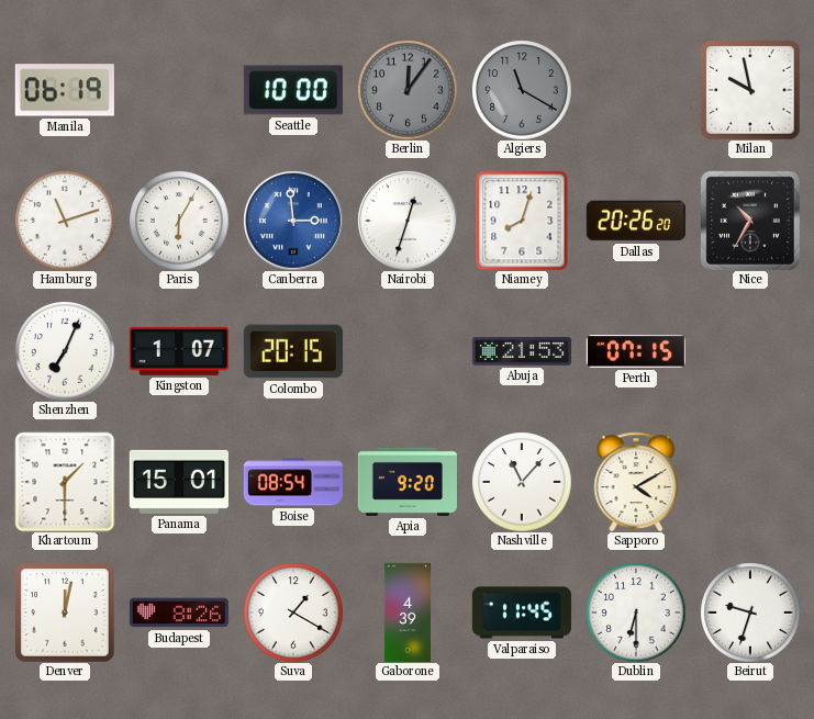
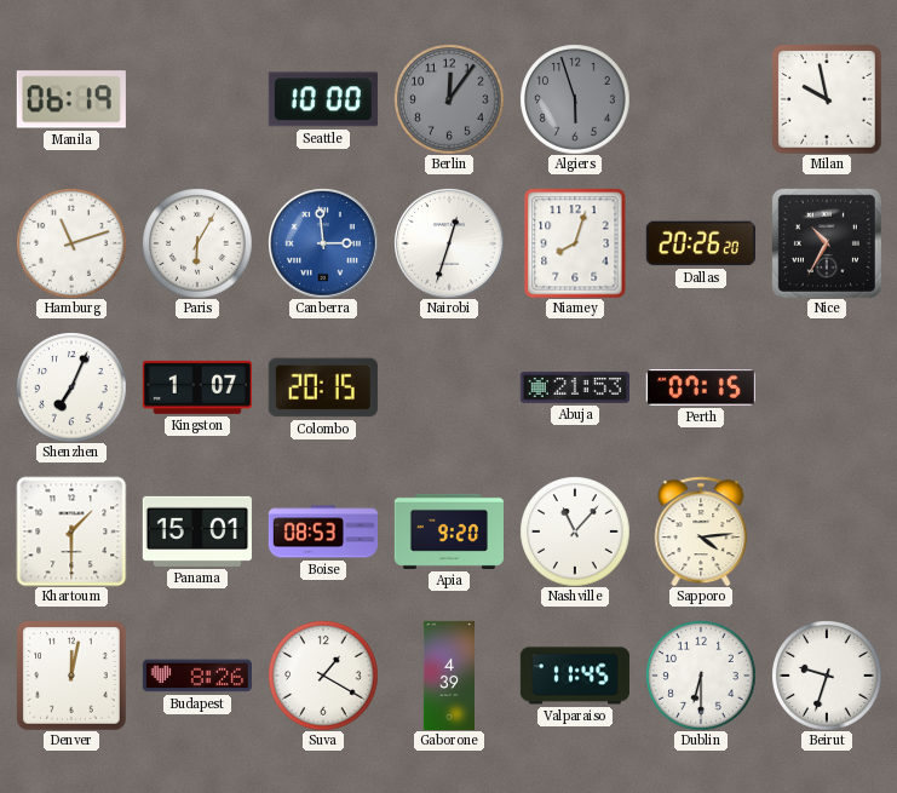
Algiers: 11:20 -> 5:57
Boise: 08:54 -> 08:53
Sapporo: 4:10 -> 4:14
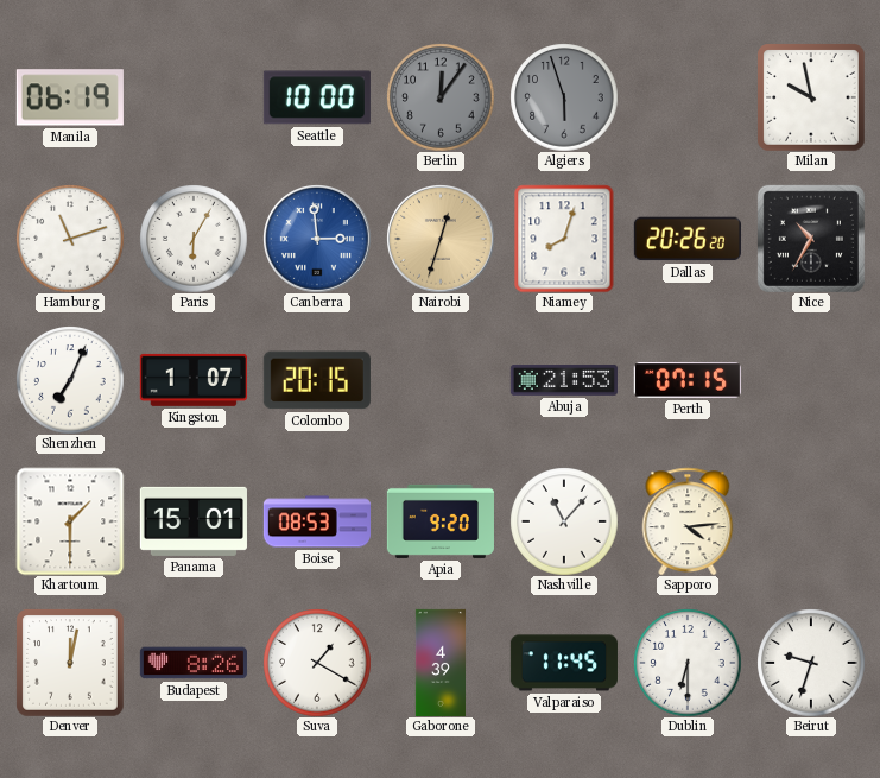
Nairobi dial: white -> champagne
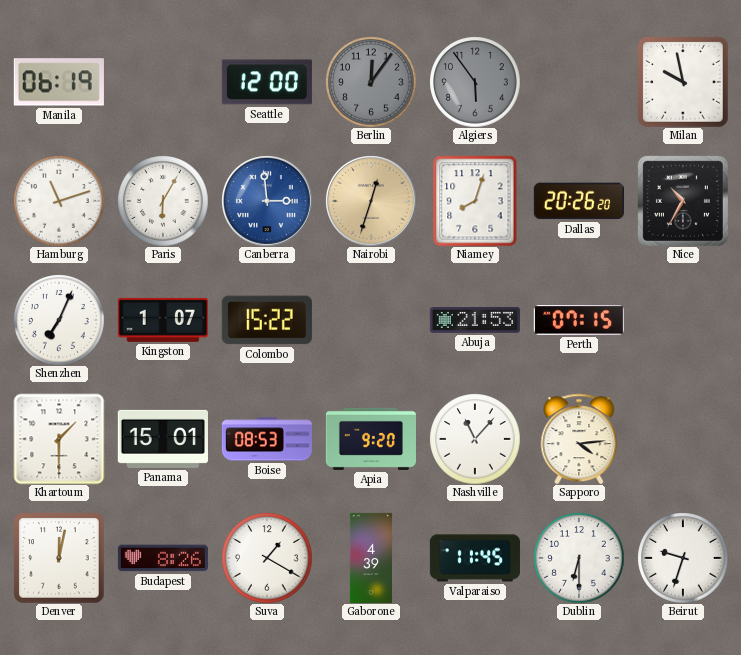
Seattle: 10:00 -> 12:00
Algiers: 5:57 -> 5:54
Colombo: 20:15 -> 15:22
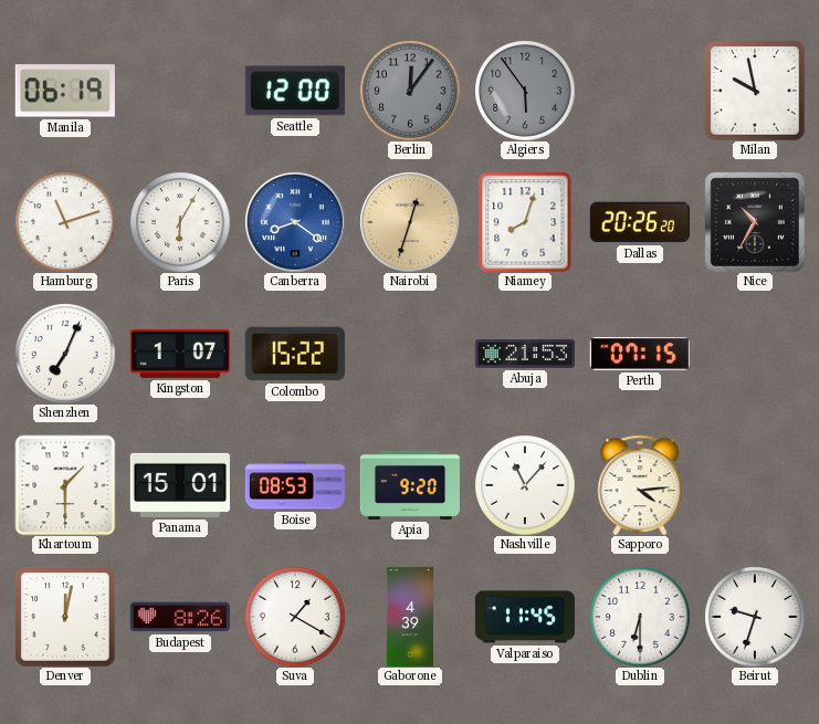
Canberra: 2:59 -> 8:21
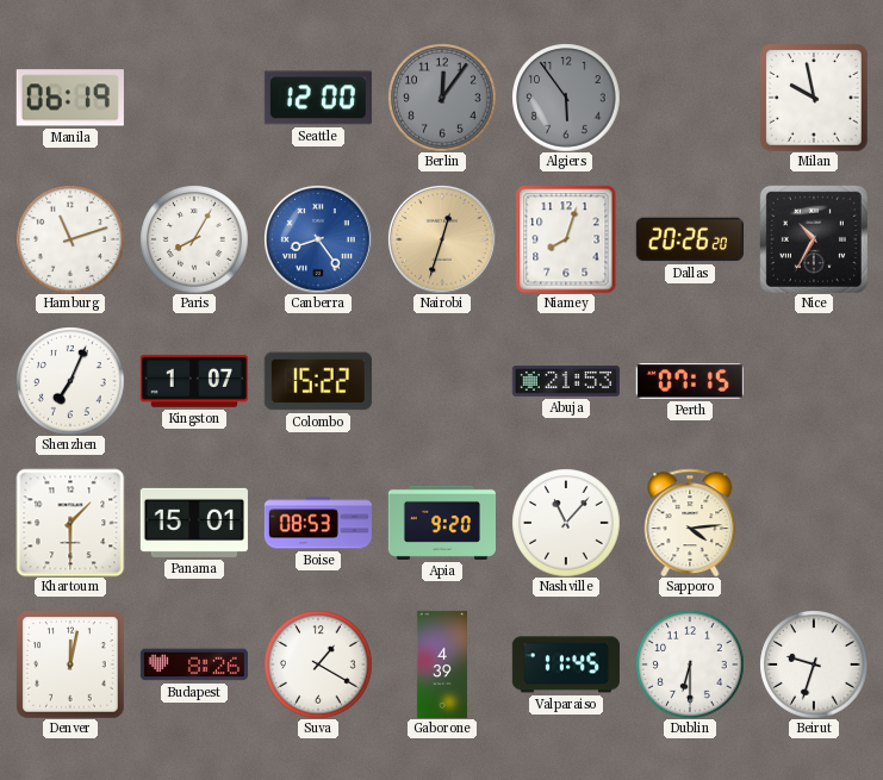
Paris: 6:05 -> 8:05
Canberra: 8:21 -> 8:24
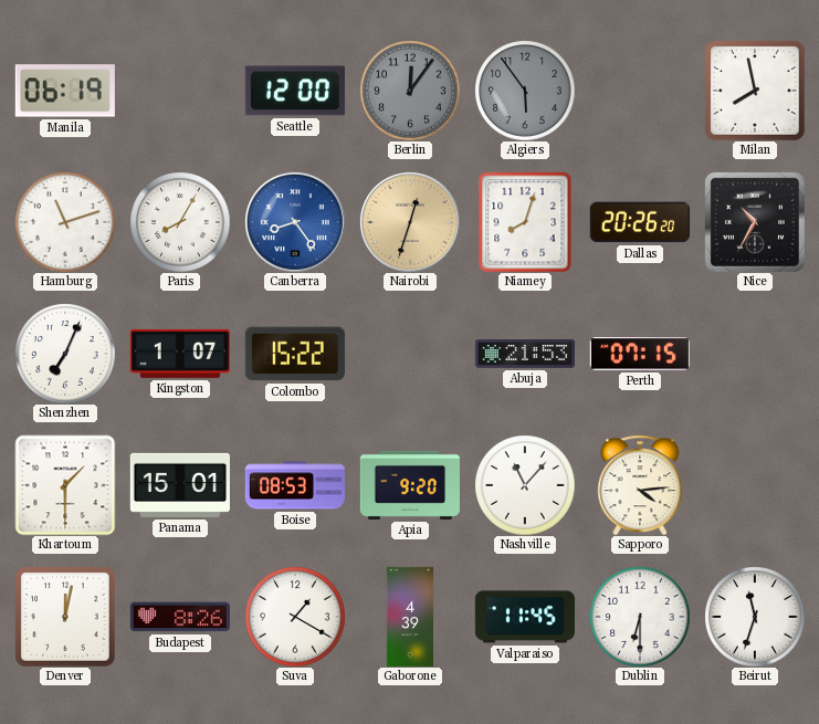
Milan: 9:58 -> 7:58
Beirut: 9:33 -> 11:33
